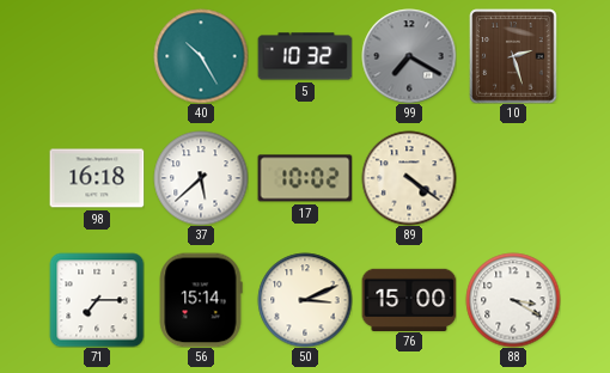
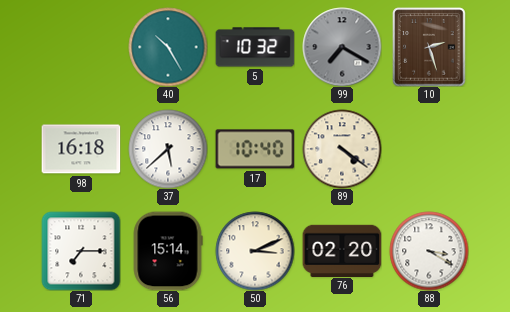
17: 10:02 -> 10:40
76: 15:00 -> 02:20
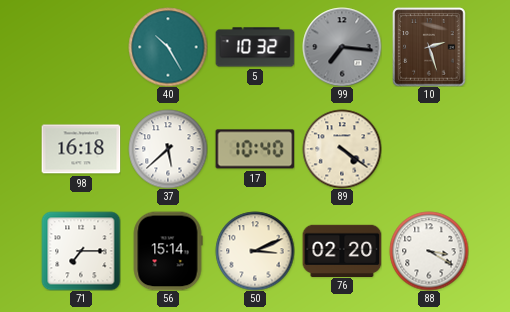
99: 7:20 -> 7:16
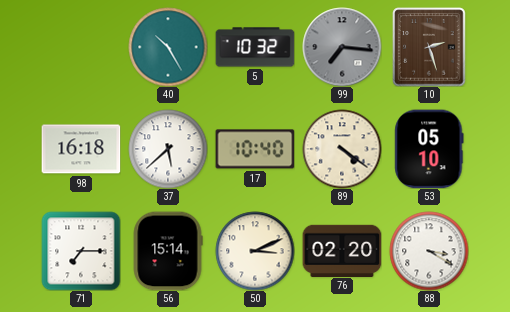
53: none -> 05:10
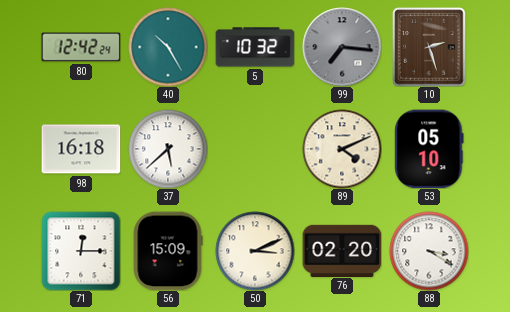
80: none -> 12:42
17: 10:40 -> none
89: 4:21 -> 4:11
71: 7:15 -> 12:15
56: 15:14 -> 15:09
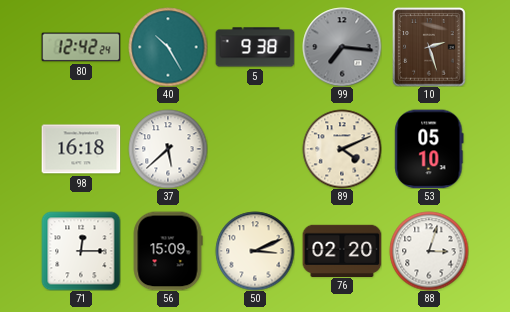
5: 10:32 -> 9:38
88: 3:20 -> 3:03
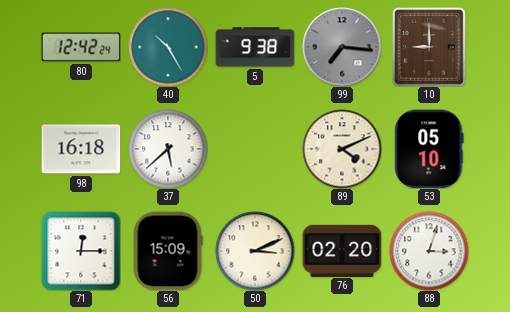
10: 2:27 -> 9:00
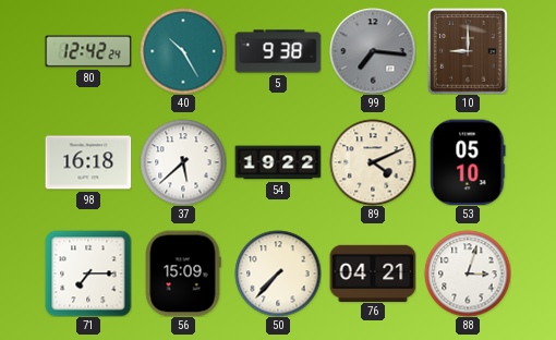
54: none -> 19:22
71: 12:15 -> 7:15
50: 3:11 -> 7:37
76: 02:20 -> 04:21
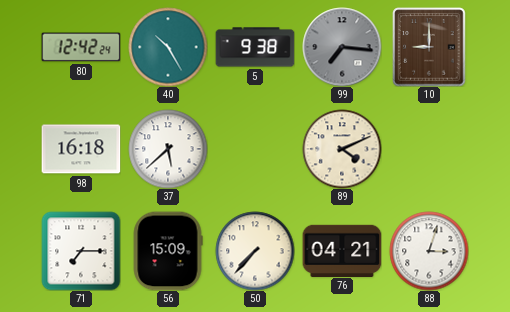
54: 19:22 -> none
53: 05:10 -> none
